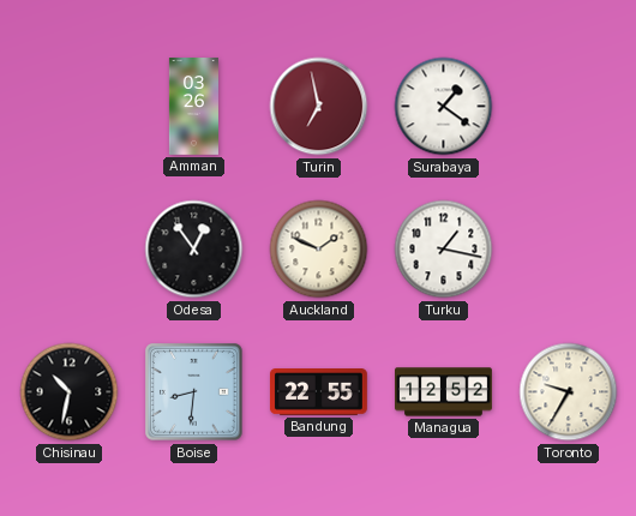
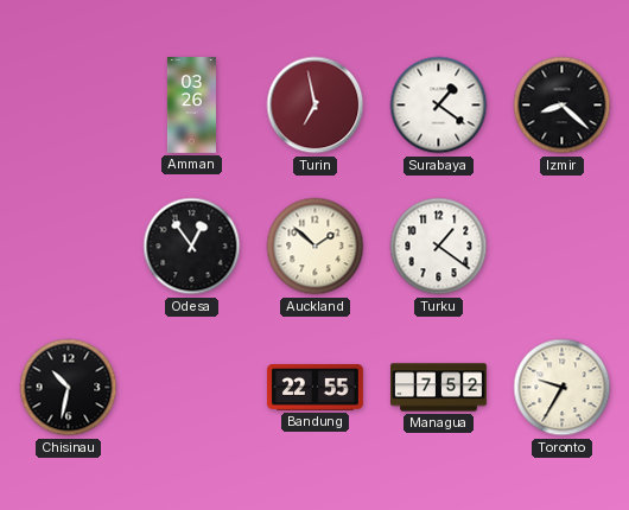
Izmir: none -> 8:22
Auckland: 1:49 -> 1:52
Turku: 1:17 -> 1:21
Boise: 8:31 -> none
Managua: 12:52 -> 7:52
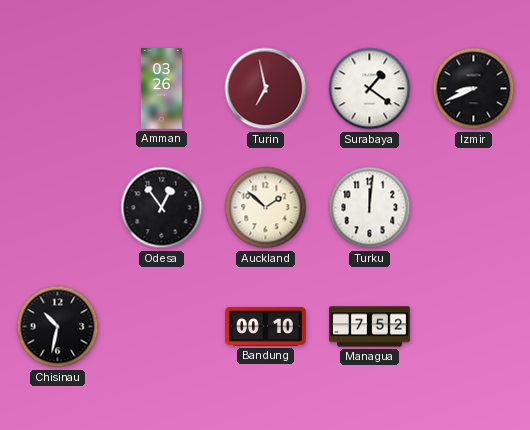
Izmir: 8:22 -> 8:41
Turku: 1:21 -> 12:01
Bandung: 22:55 -> 00:10
Toronto: 9:35 -> none
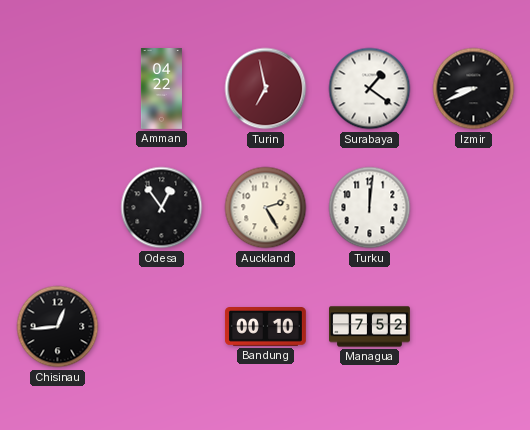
Amman: 03:26 -> 04:22
Auckland: 1:52 -> 2:25
Chisinau: 10:32 -> 12:44
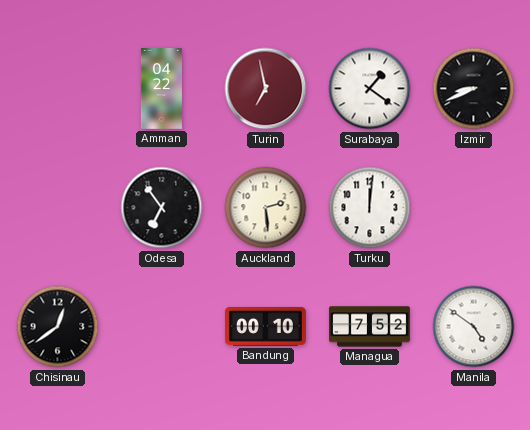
Odesa: 12:54 -> 6:54
Auckland: 2:25 -> 2:29
Chisinau: 12:44 -> 12:39
Manila: none -> 4:51
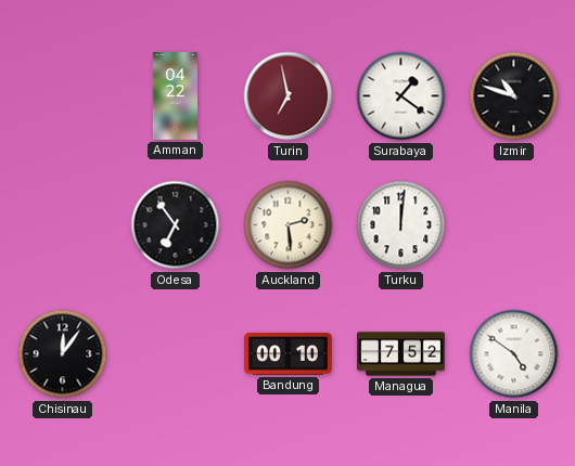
Izmir: 8:41 -> 10:48
Chisinau: 12:39 -> 12:06
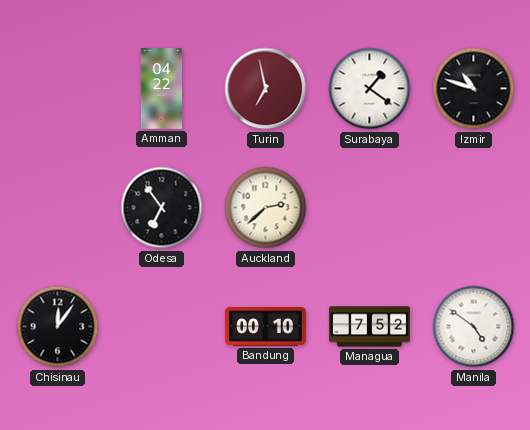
Auckland: 2:29 -> 2:38
Turku: 12:01 -> none
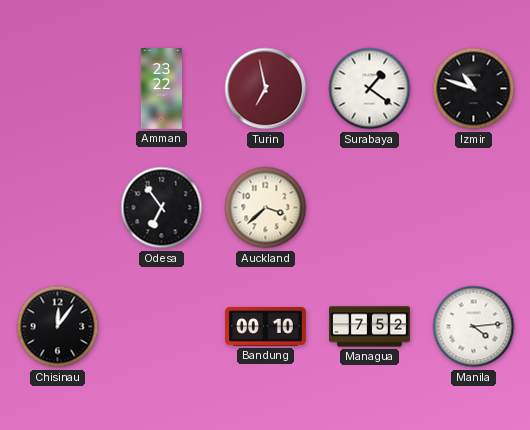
Amman: 04:22 -> 23:22
Auckland: 2:38 -> 3:38
Manila: 4:51 -> 4:14
